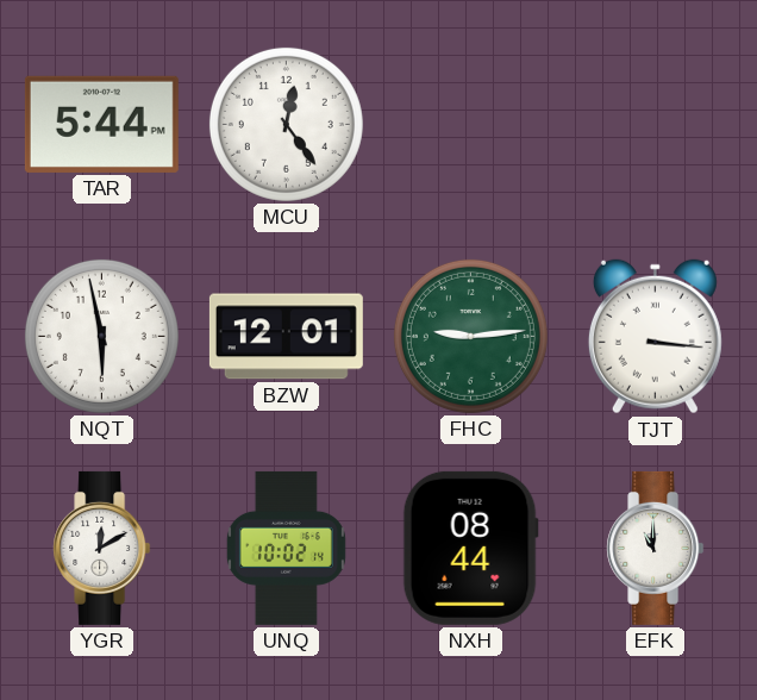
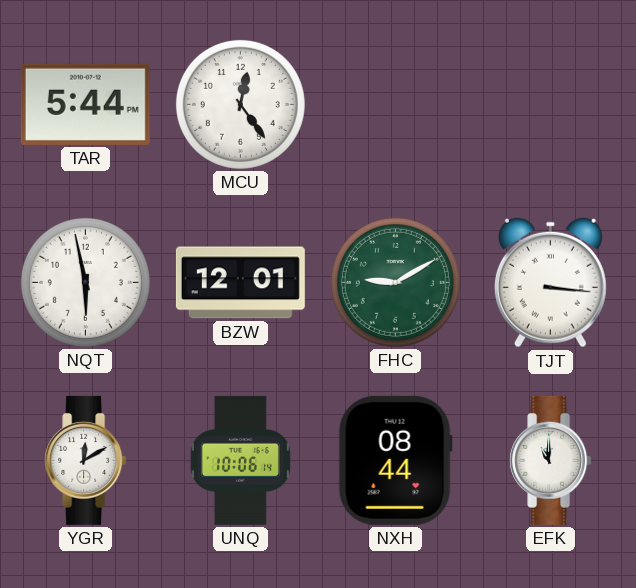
FHC: 9:14 -> 9:10
UNQ: 10:02 -> 10:06
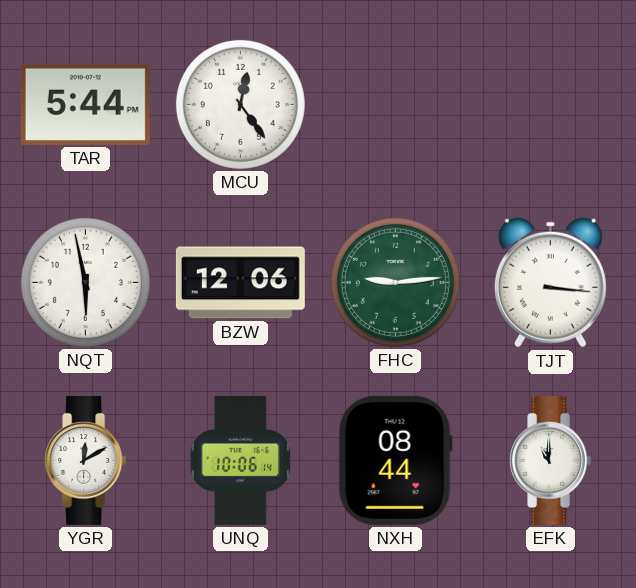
BZW: 12:01 -> 12:06
FHC: 9:10 -> 9:14
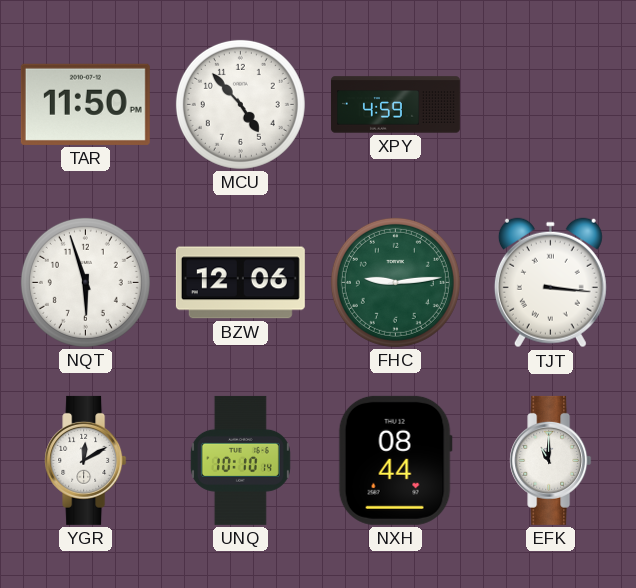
TAR: 5:44 -> 11:50
MCU: 12:24 -> 4:53
XPY: none -> 4:59
NQT: 5:58 -> 5:57
UNQ: 10:06 -> 10:10
